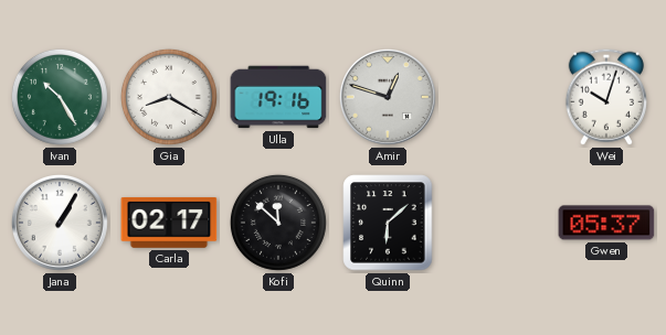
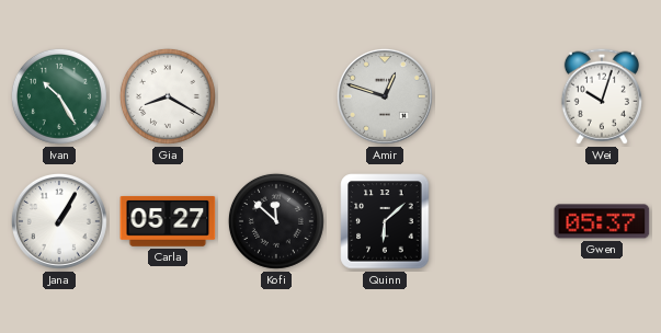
Ulla: 19:16 -> none
Carla: 02:17 -> 05:27
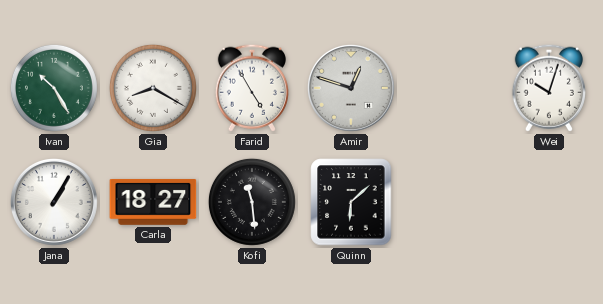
Farid: none -> 4:55
Carla: 05:27 -> 18:27
Kofi: 11:52 -> 11:29
Gwen: 05:37 -> none
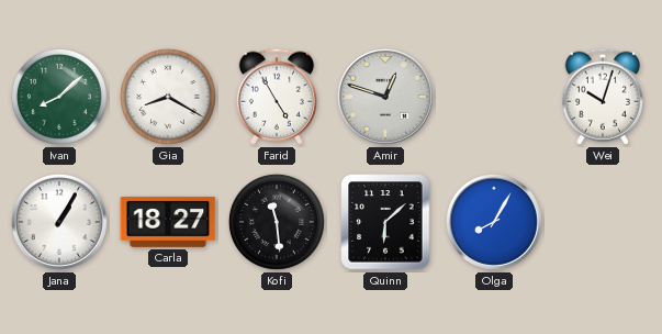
Ivan: 10:25 -> 8:08
Olga: none -> 8:05
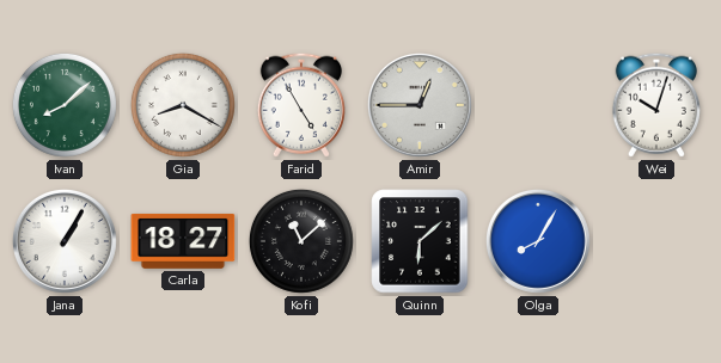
Amir: 12:48 -> 12:45
Kofi: 11:29 -> 11:08
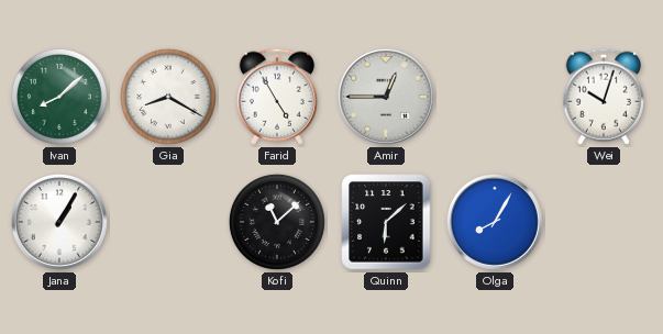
Carla: 18:27 -> none
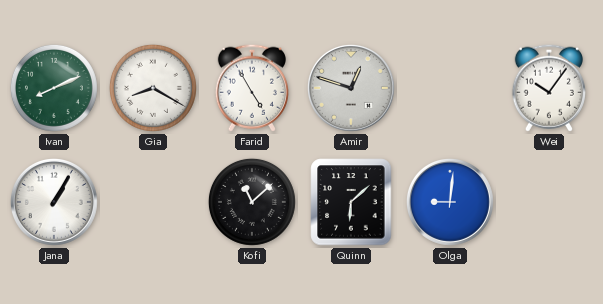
Ivan: 8:08 -> 8:11
Amir: 12:45 -> 12:48
Wei: 10:03 -> 10:06
Olga: 8:05 -> 9:01
